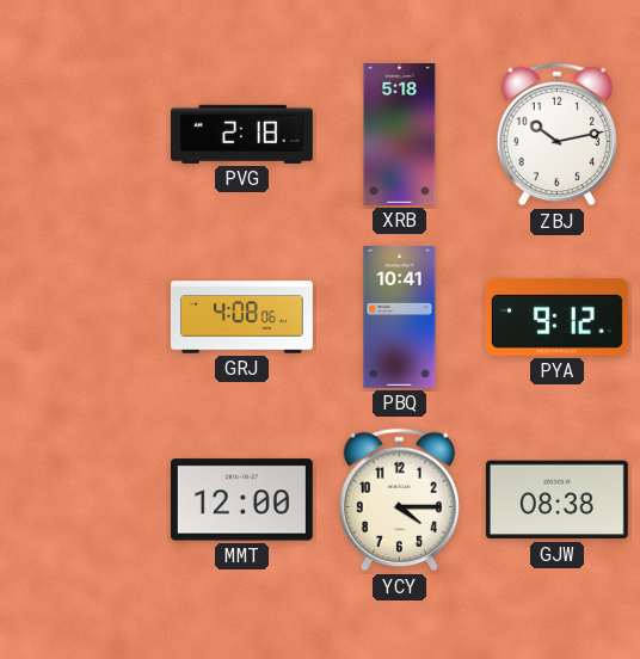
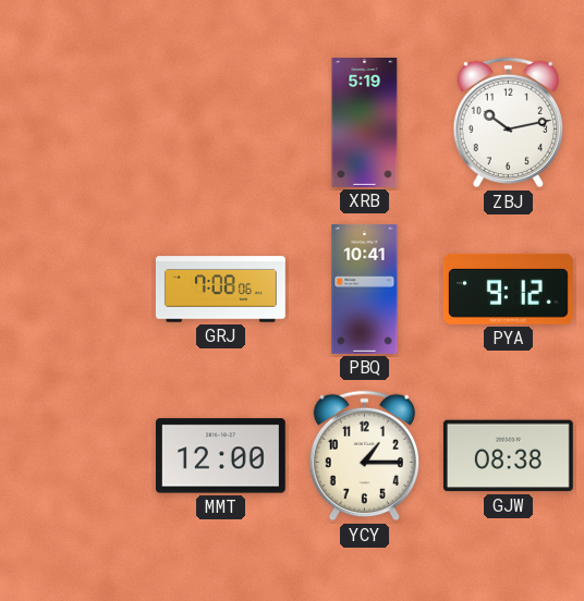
PVG: 2:18 -> none
XRB: 5:18 -> 5:19
GRJ: 4:08 -> 7:08
YCY: 4:15 -> 1:15
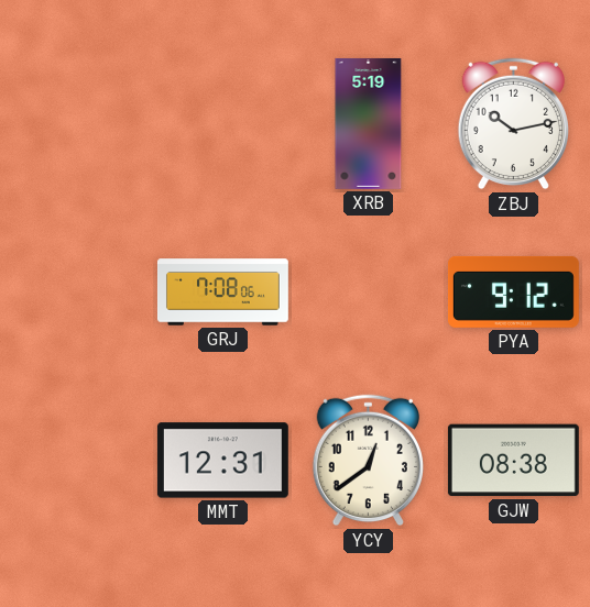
PBQ: 10:41 -> none
MMT: 12:00 -> 12:31
YCY: 1:15 -> 12:39
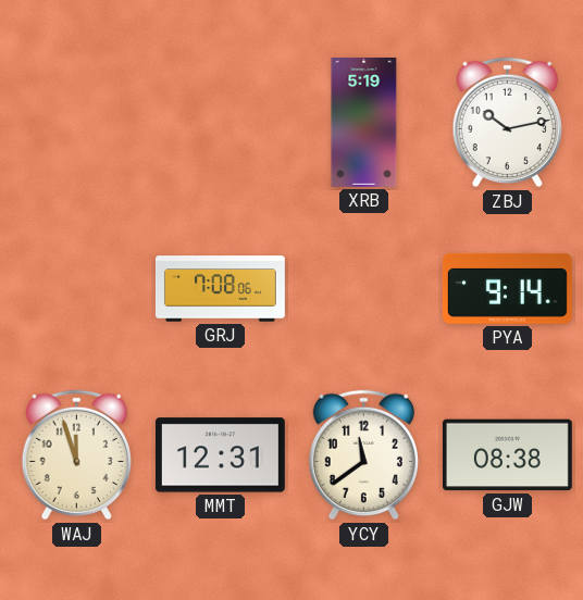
PYA: 9:12 -> 9:14
WAJ: none -> 11:57
YCY: 12:39 -> 11:39
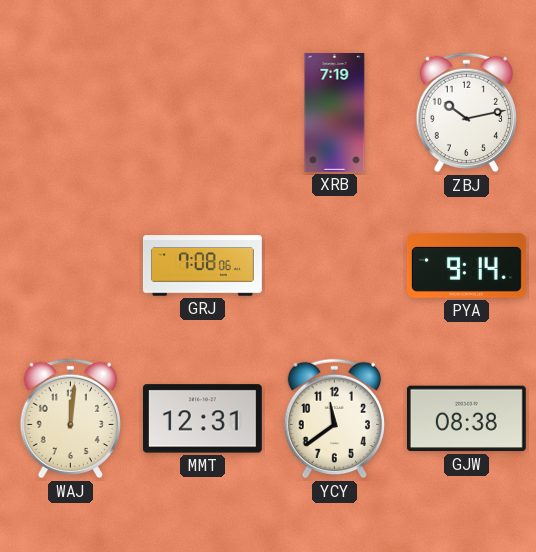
XRB: 5:19 -> 7:19
WAJ: 11:57 -> 12:01
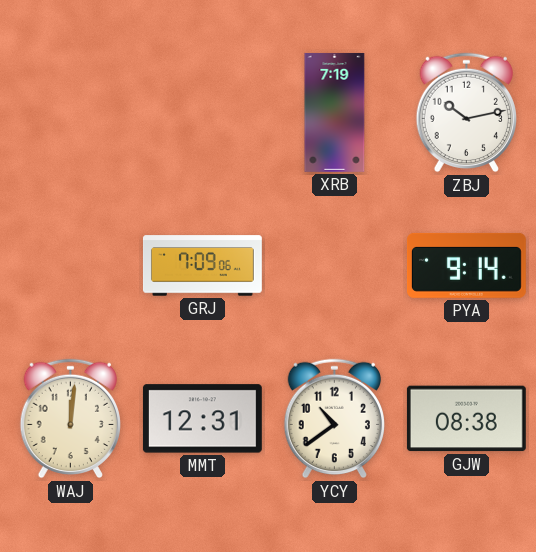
GRJ: 7:08 -> 7:09
YCY: 11:39 -> 10:39
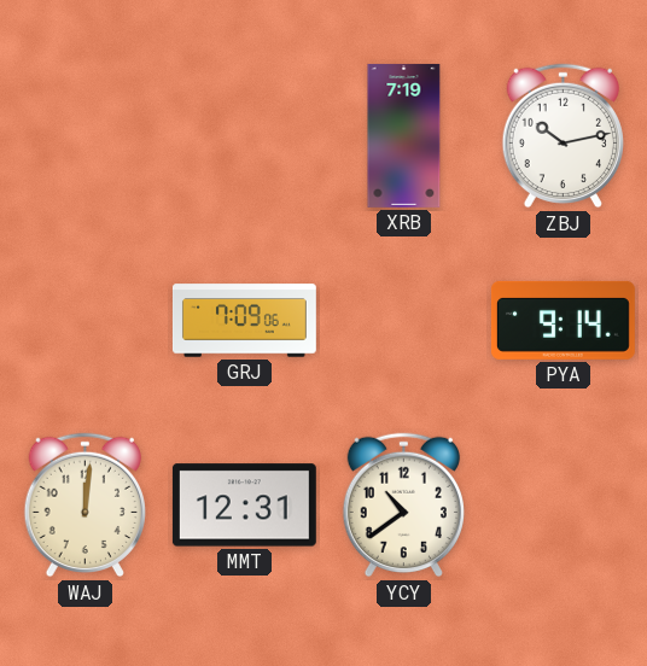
GJW: 08:38 -> none
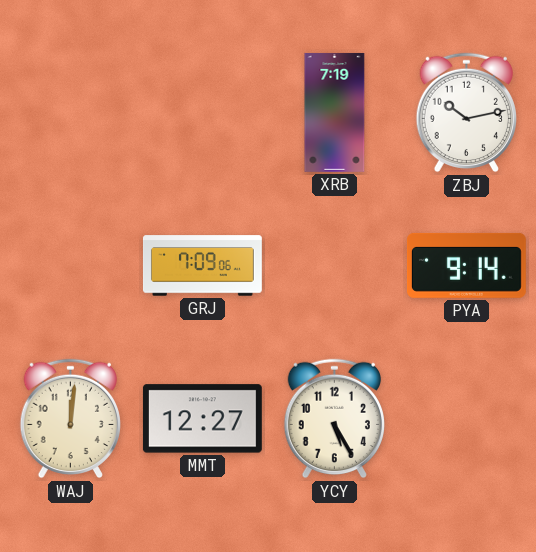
MMT: 12:31 -> 12:27
YCY: 10:39 -> 5:25
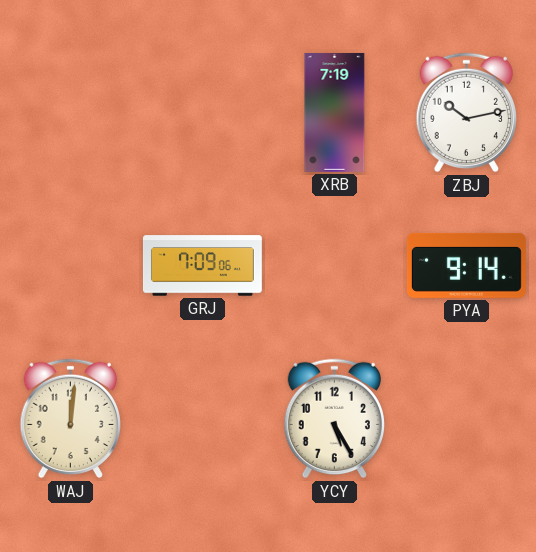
MMT: 12:27 -> none
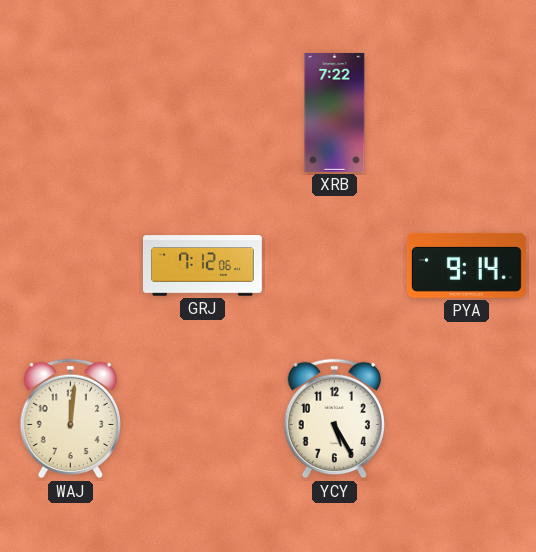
XRB: 7:19 -> 7:22
ZBJ: 10:13 -> none
GRJ: 7:09 -> 7:12
